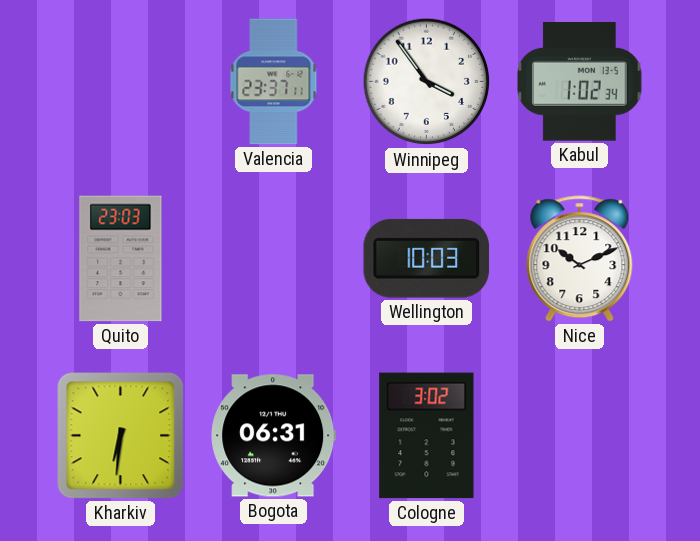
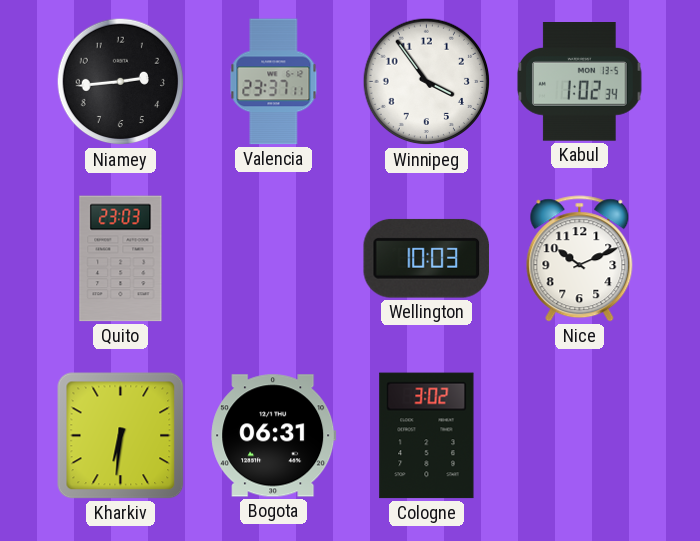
Niamey: none -> 2:44
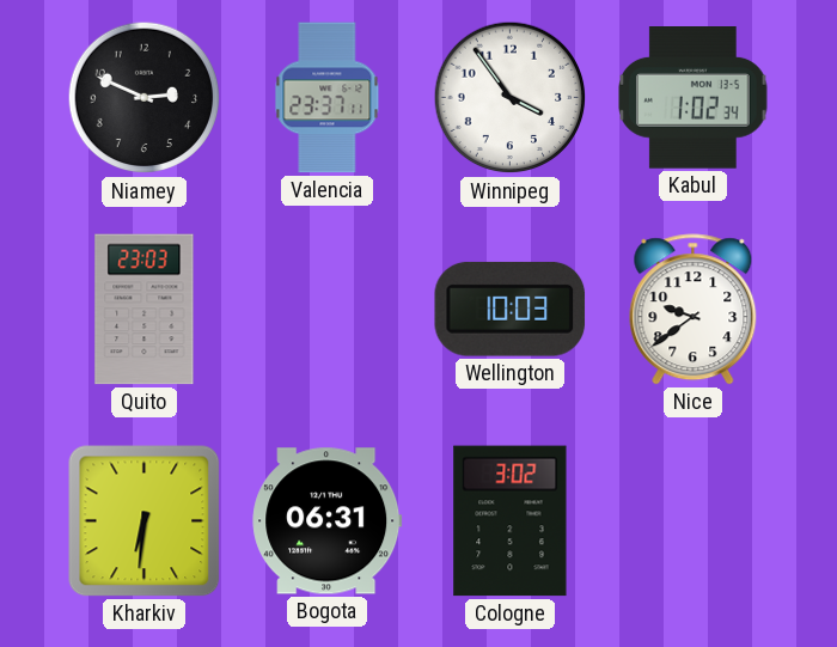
Niamey: 2:44 -> 2:49
Nice: 10:11 -> 9:39
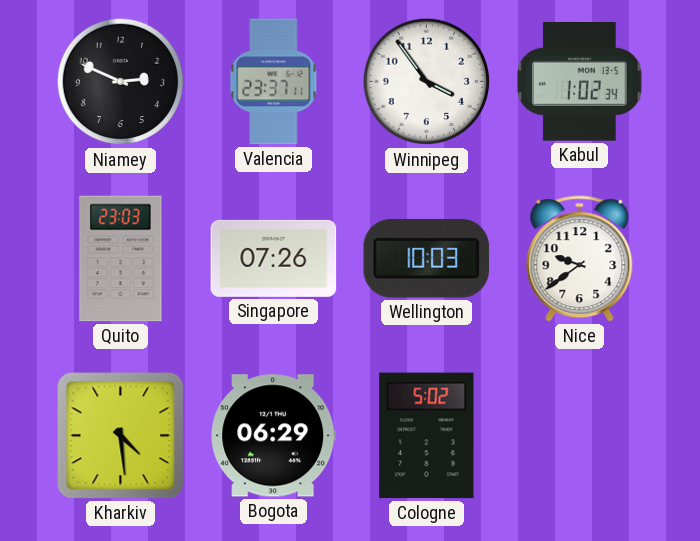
Singapore: none -> 07:26
Kharkiv: 6:31 -> 4:29
Bogota: 06:31 -> 06:29
Cologne: 3:02 -> 5:02
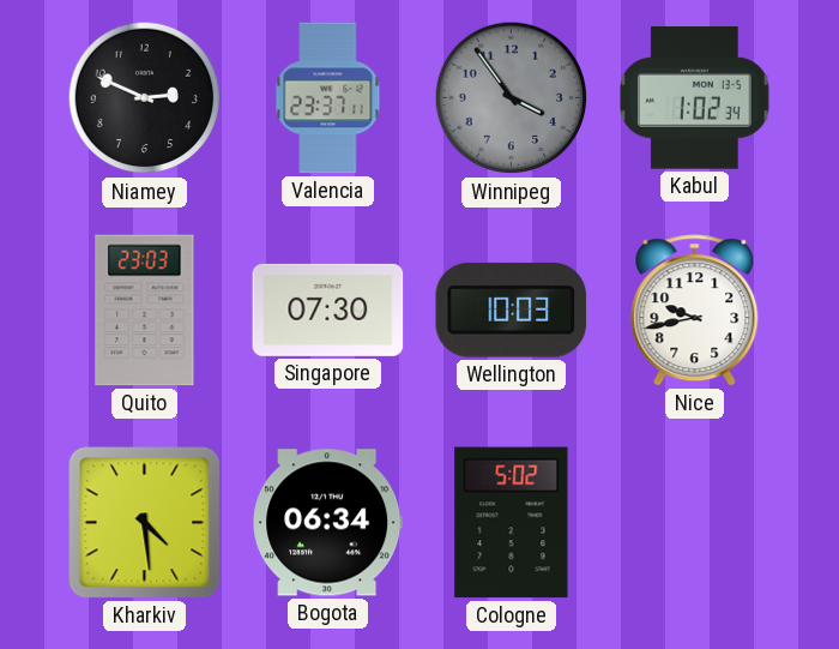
Winnipeg dial: white -> grey
Singapore: 07:26 -> 07:30
Nice: 9:39 -> 9:43
Bogota: 06:29 -> 06:34
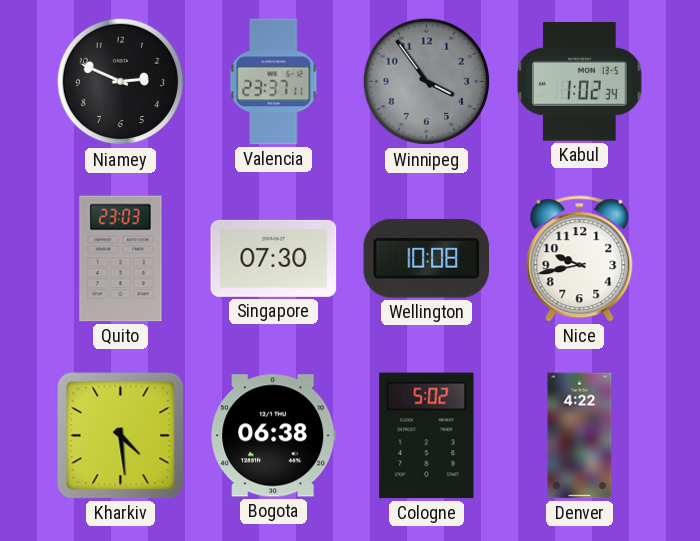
Wellington: 10:03 -> 10:08
Bogota: 06:34 -> 06:38
Denver: none -> 4:22
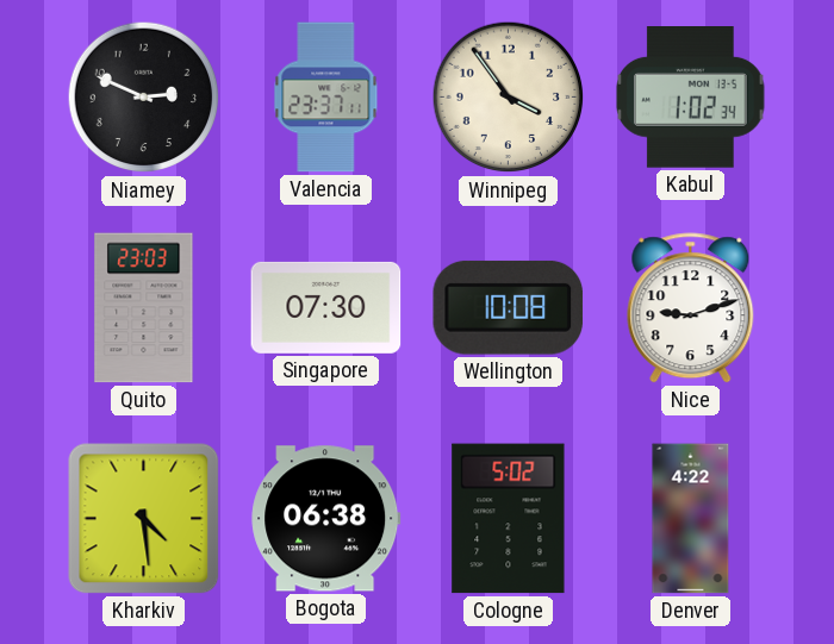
Winnipeg dial: grey -> cream
Nice: 9:43 -> 9:12
